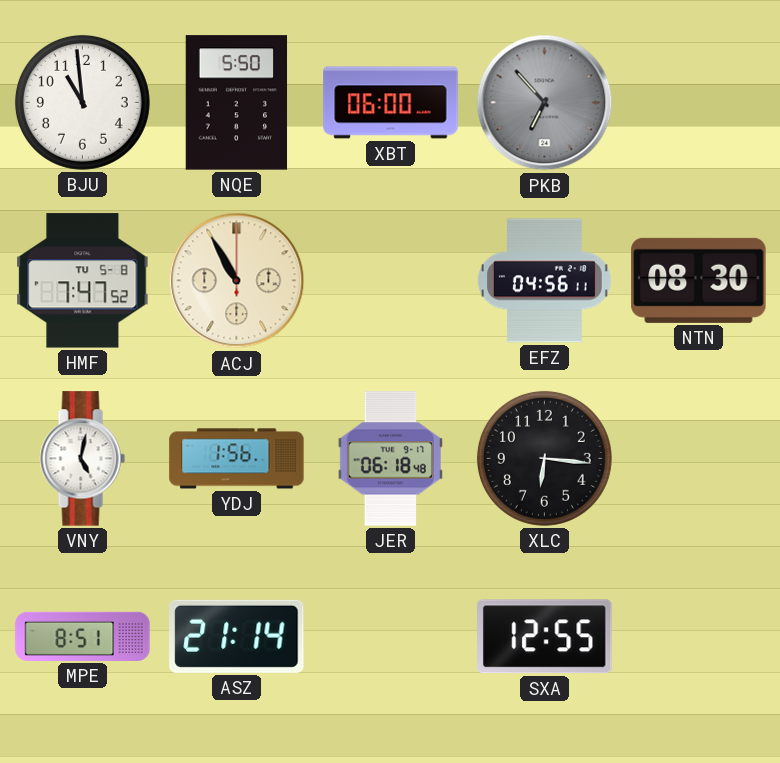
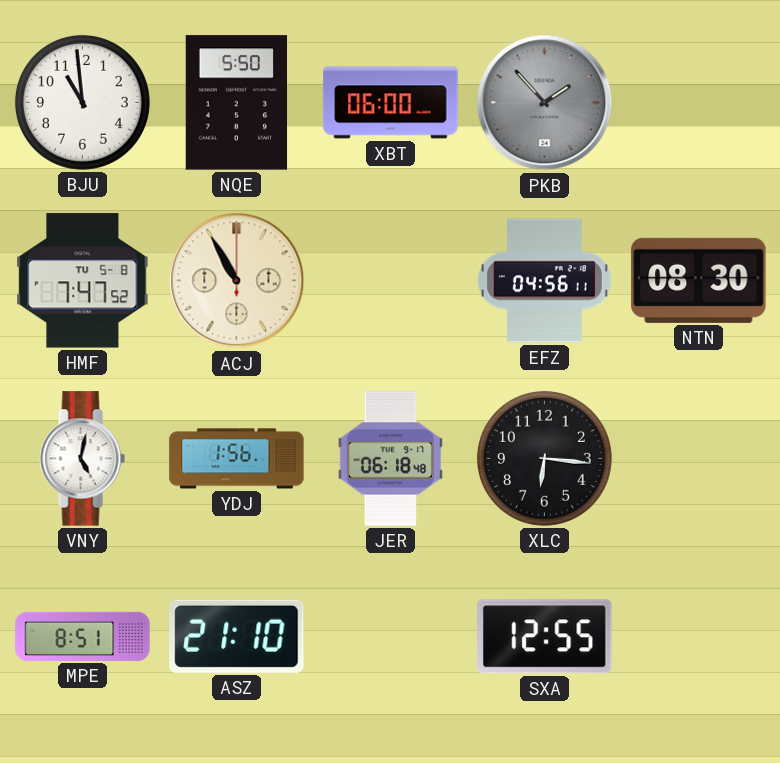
PKB: 6:53 -> 1:53
ASZ: 21:14 -> 21:10
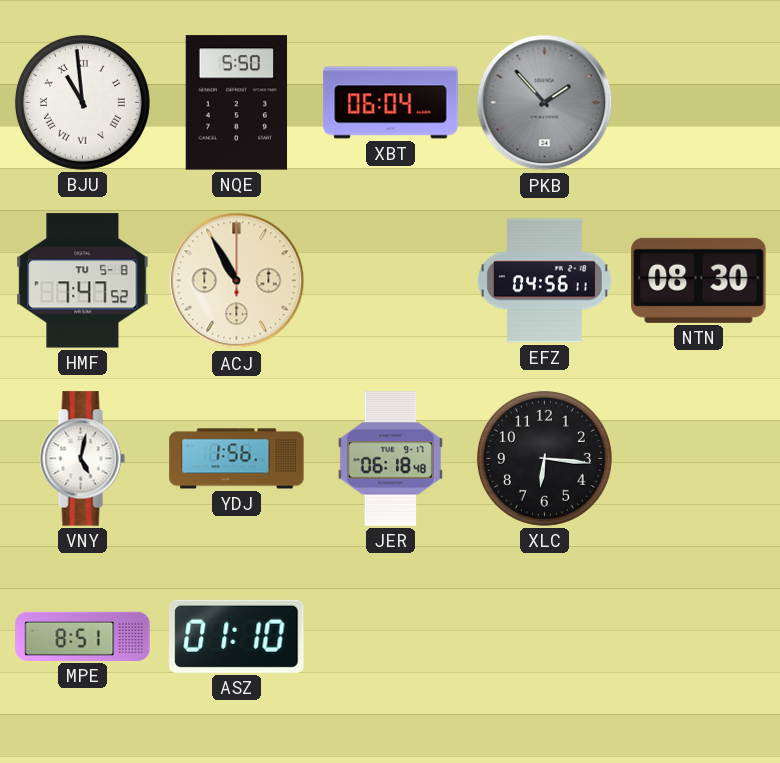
BJU numerals: Arabic -> Roman
XBT: 06:00 -> 06:04
ASZ: 21:10 -> 01:10
SXA: 12:55 -> none
